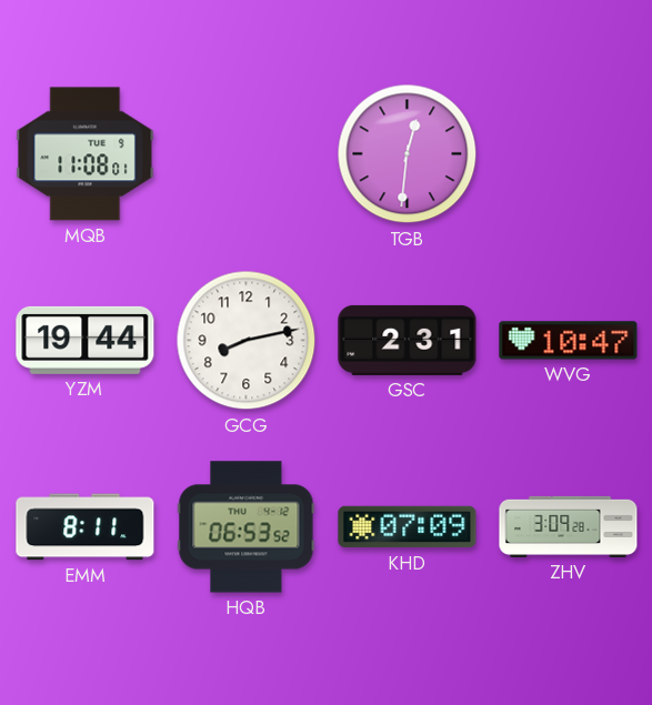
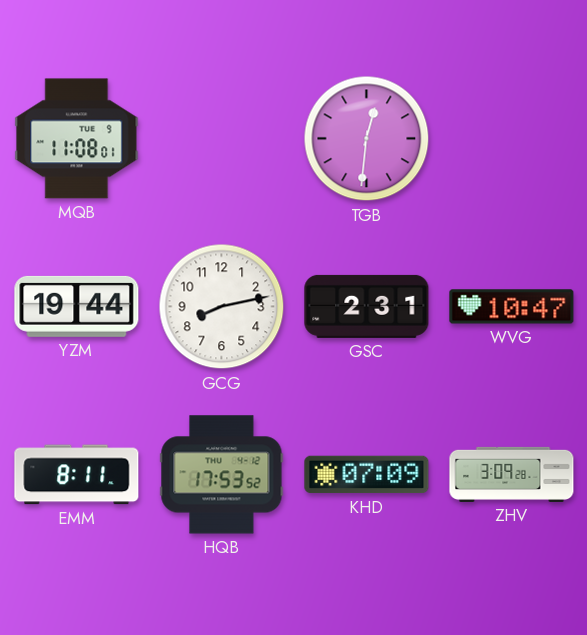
HQB: 06:53 -> 17:53
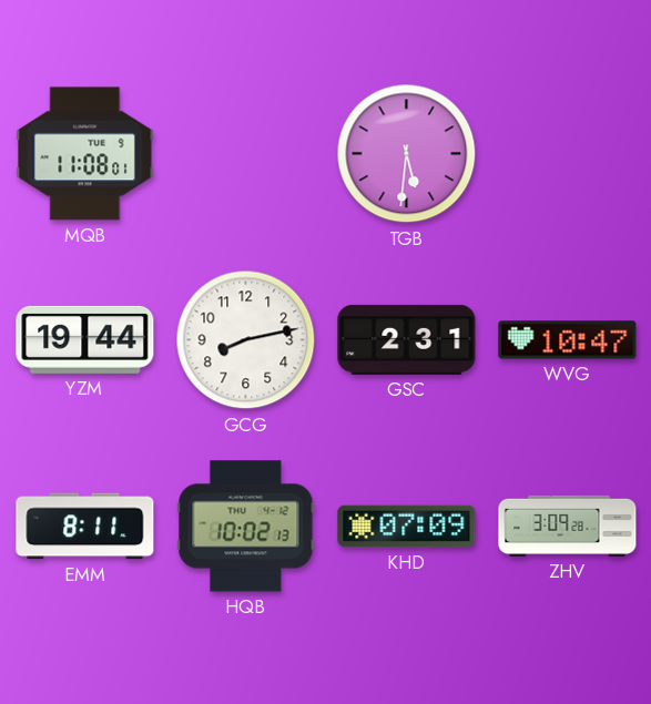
TGB: 12:31 -> 5:31
HQB: 17:53 -> 10:02
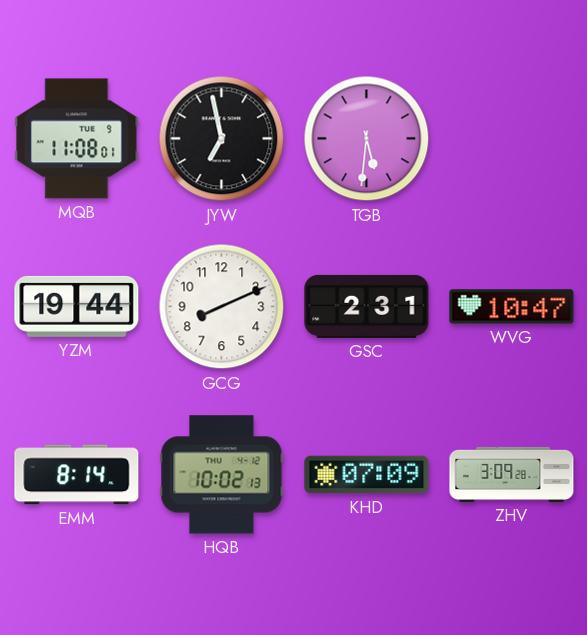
JYW: none -> 6:58
GCG: 8:13 -> 8:11
EMM: 8:11 -> 8:14
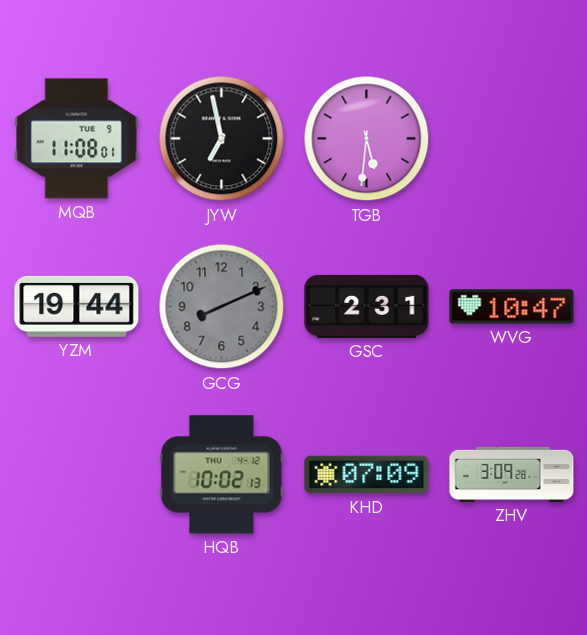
GCG dial: white -> grey
EMM: 8:14 -> none
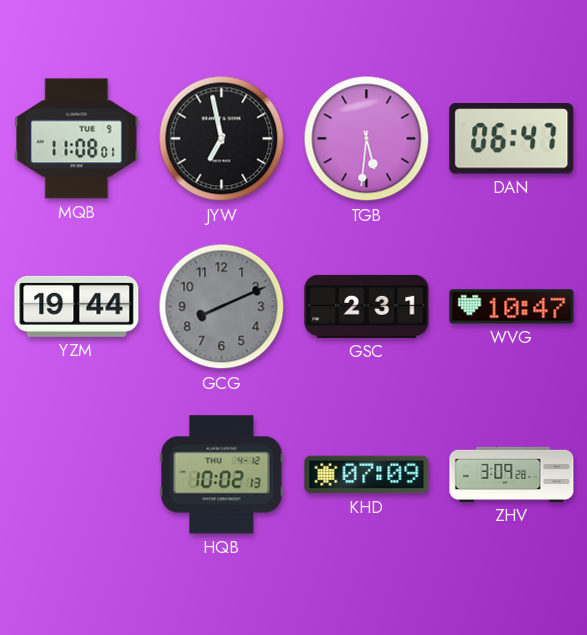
DAN: none -> 06:47
